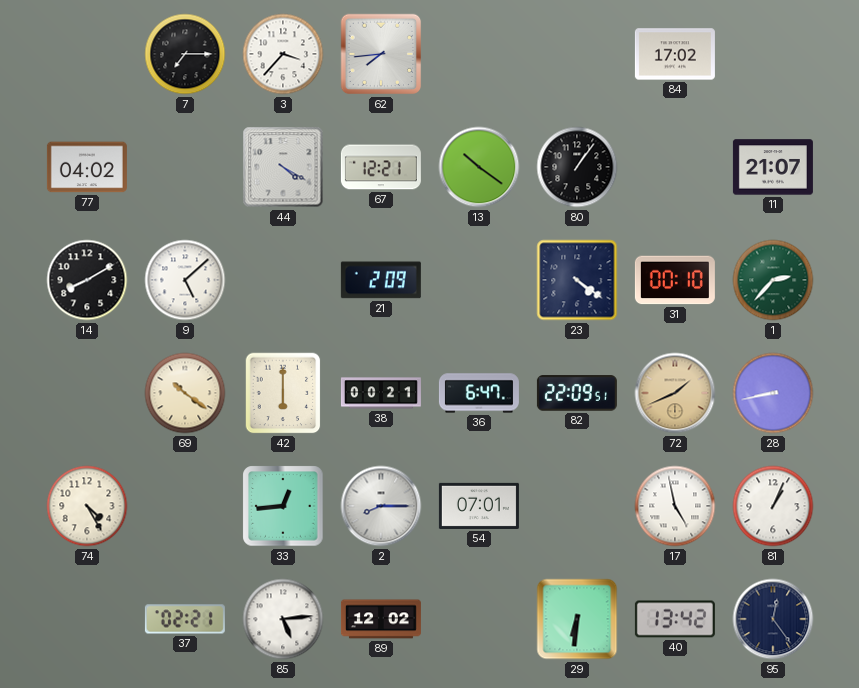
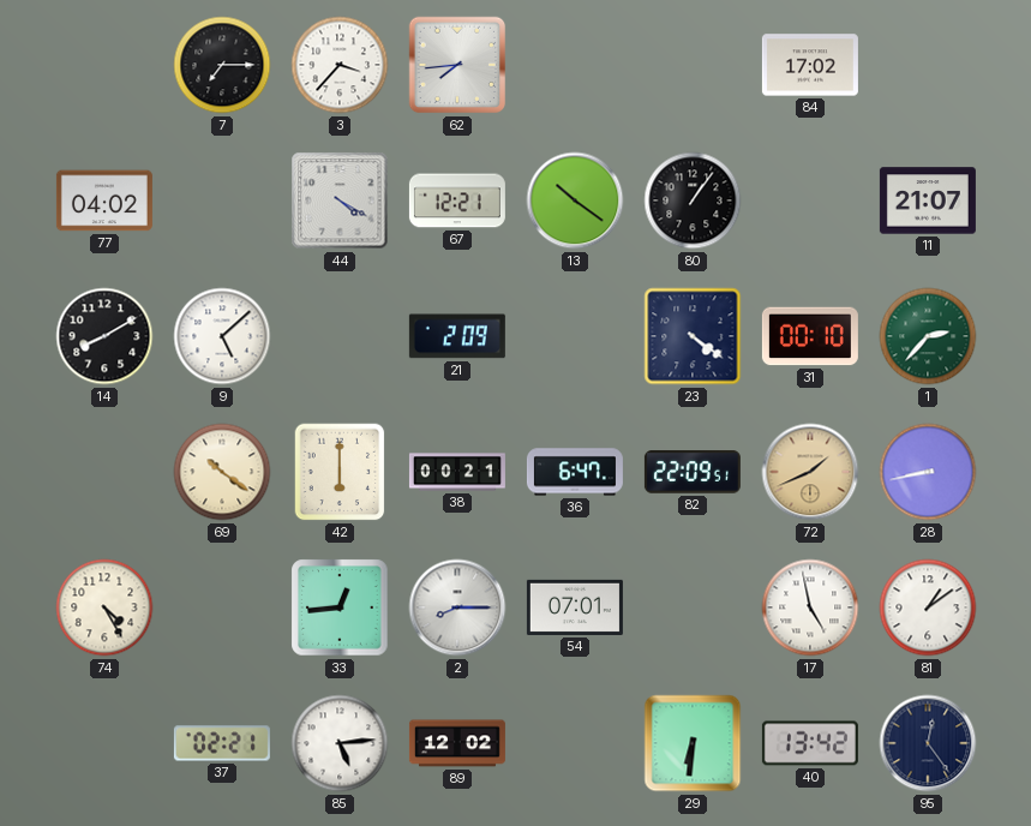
81: 1:04 -> 1:09
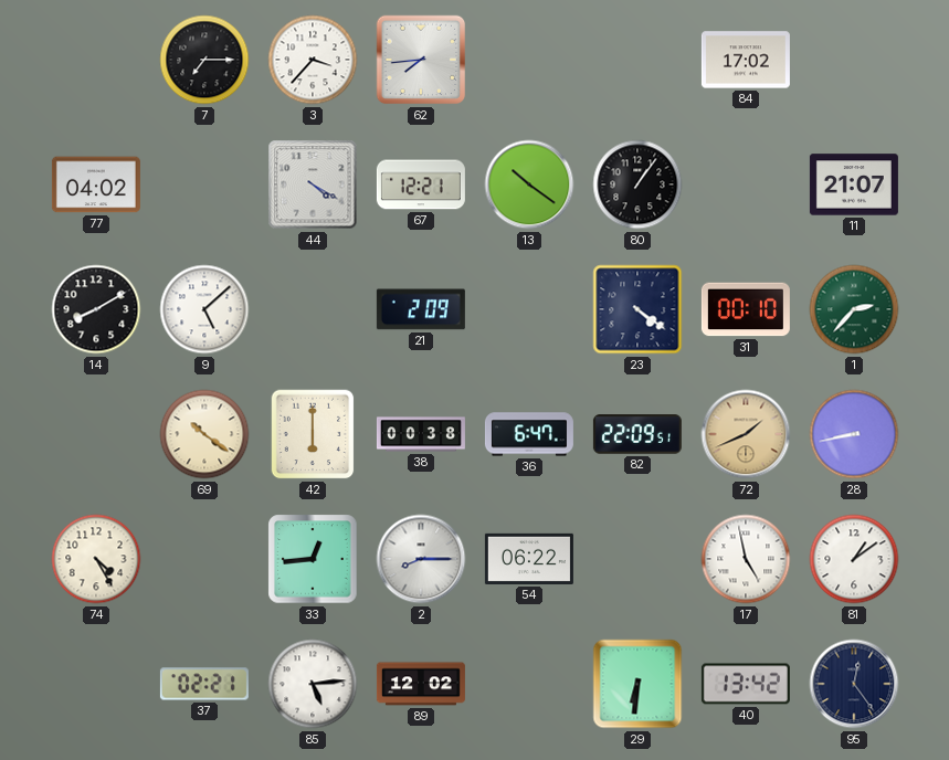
38: 00:21 -> 00:38
54: 07:01 -> 06:22
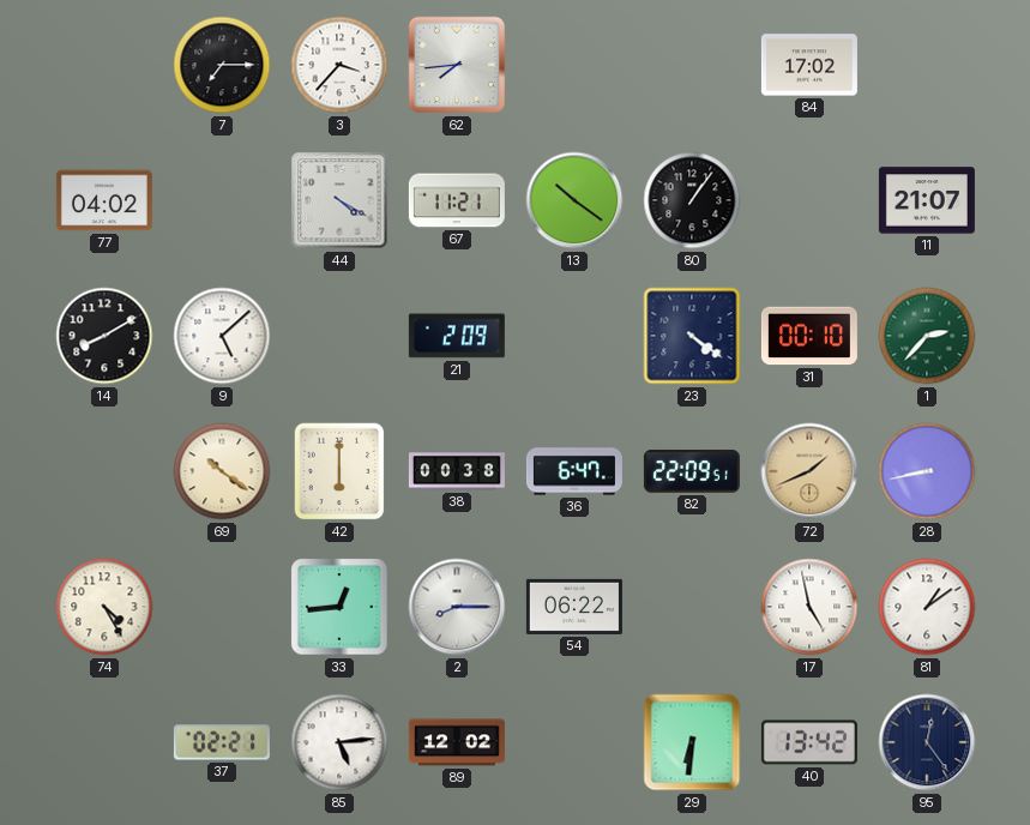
67: 12:21 -> 11:21
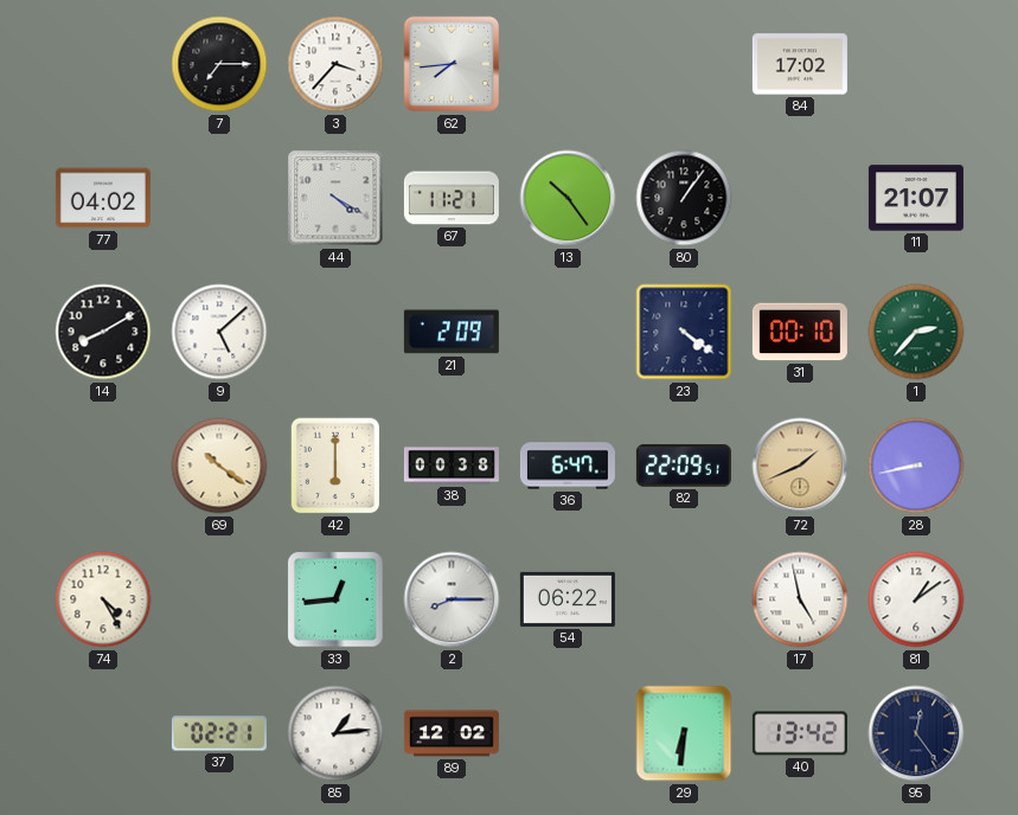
13: 10:21 -> 10:24
85: 5:14 -> 1:14
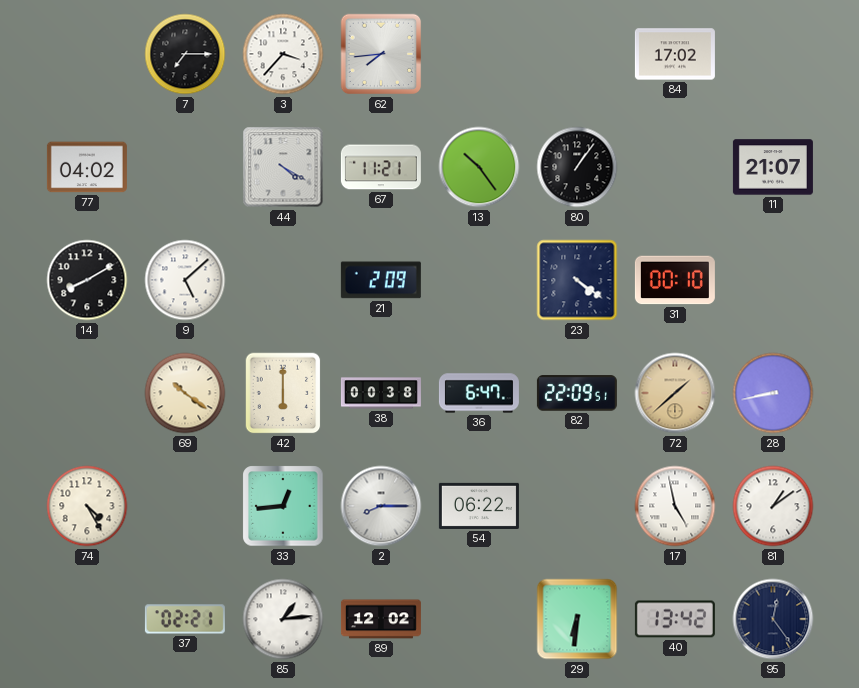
1: 2:37 -> none
72: 1:41 -> 1:38
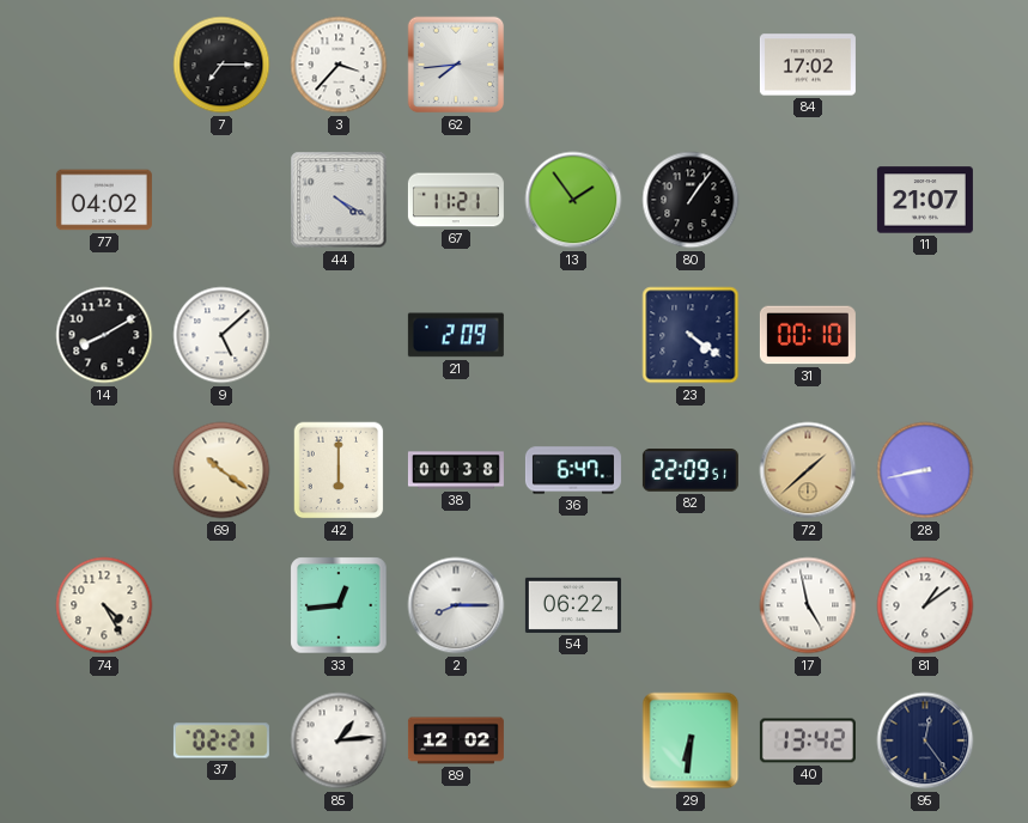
13: 10:24 -> 1:54
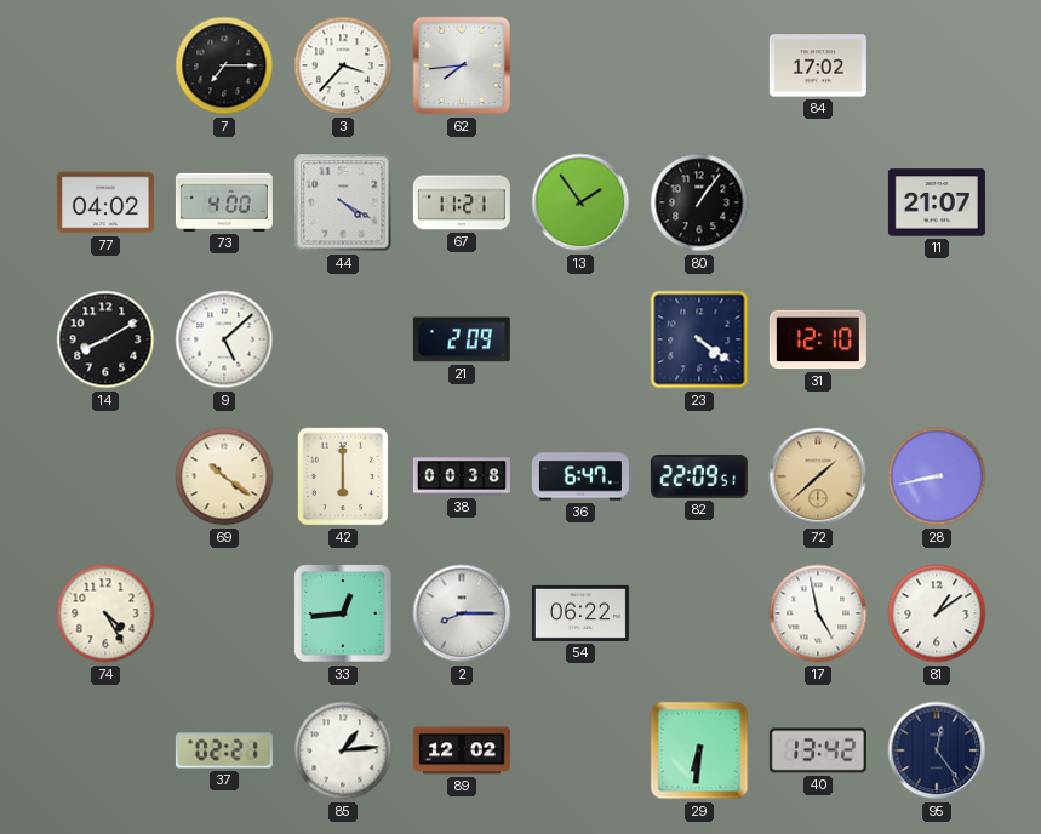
73: none -> 4:00
31: 00:10 -> 12:10
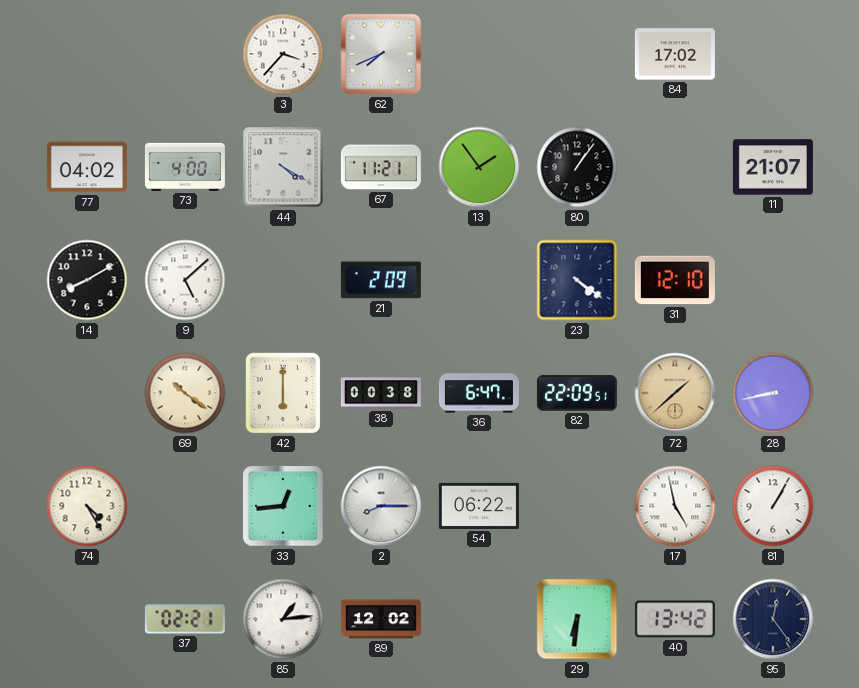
7: 7:15 -> none
62: 7:44 -> 7:41
81: 1:09 -> 1:05
